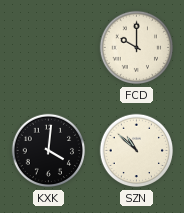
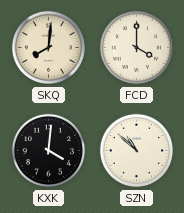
SKQ: none -> 8:01
FCD: 10:00 -> 4:00
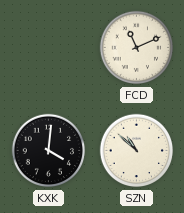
SKQ: 8:01 -> none
FCD: 4:00 -> 11:11
